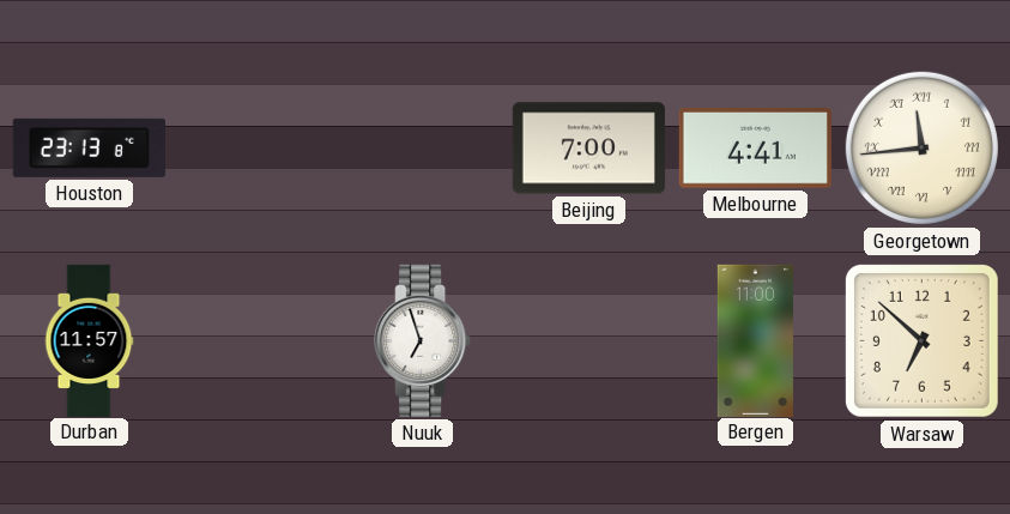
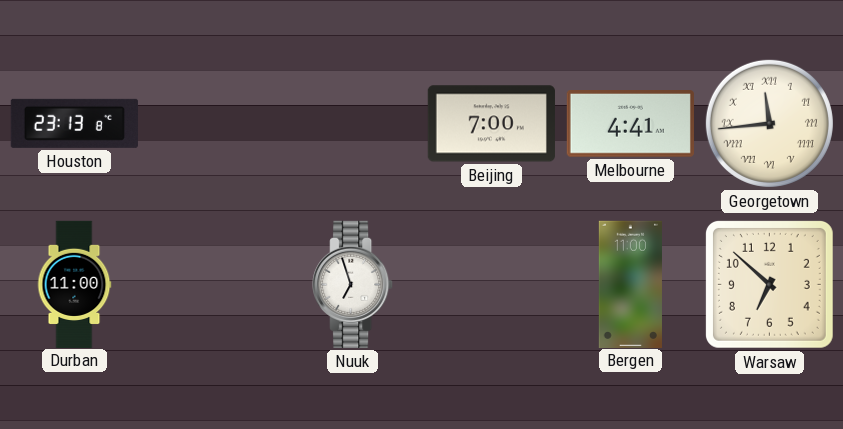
Durban: 11:57 -> 11:00
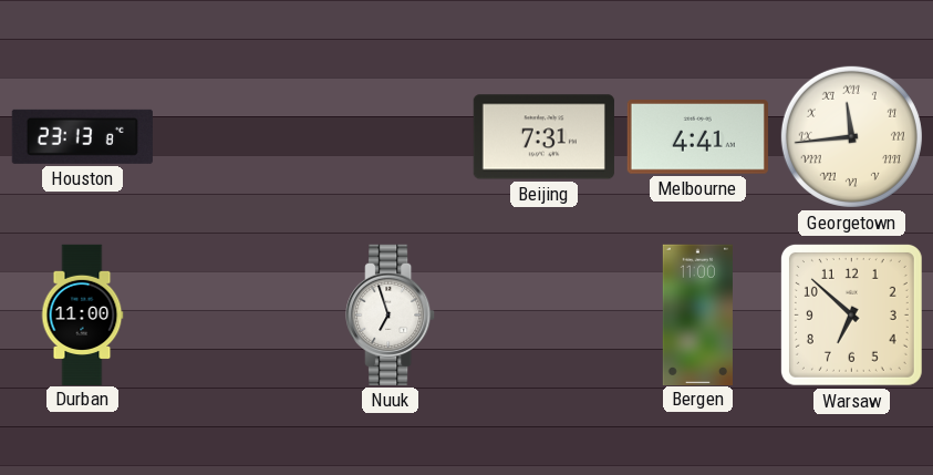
Beijing: 7:00 -> 7:31
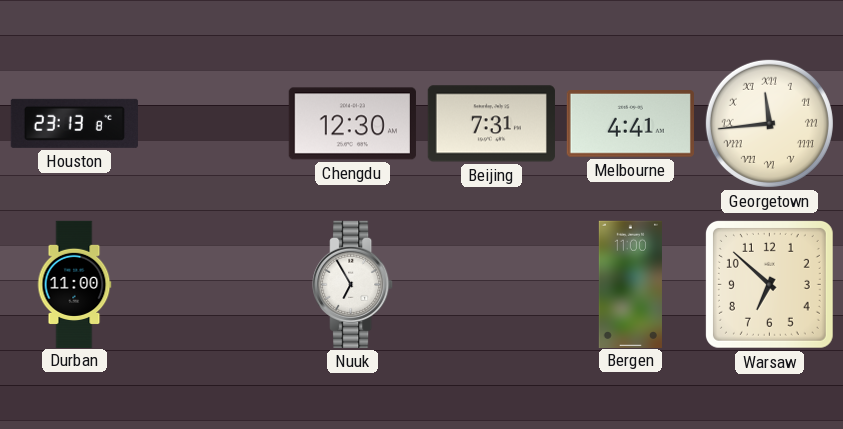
Chengdu: none -> 12:30
Nuuk: 6:57 -> 6:55
